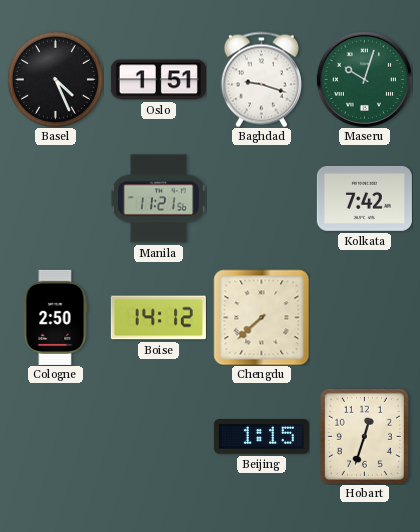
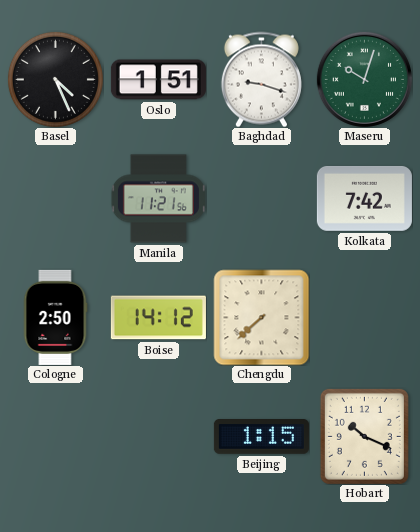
Hobart: 12:33 -> 10:19
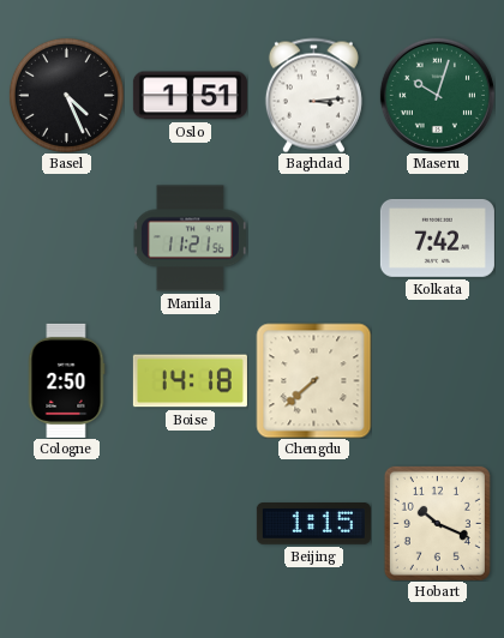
Baghdad: 9:18 -> 3:14
Boise: 14:12 -> 14:18
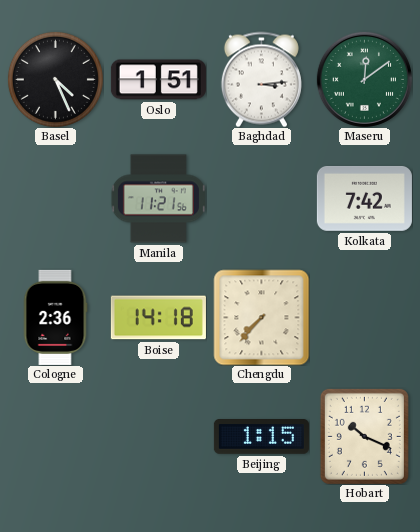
Maseru: 10:03 -> 12:09
Cologne: 2:50 -> 2:36
Chengdu: 7:38 -> 7:37
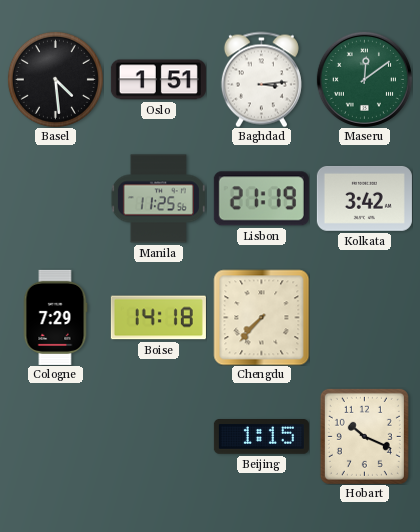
Basel: 4:26 -> 4:29
Manila: 11:21 -> 11:25
Lisbon: none -> 21:19
Kolkata: 7:42 -> 3:42
Cologne: 2:36 -> 7:29
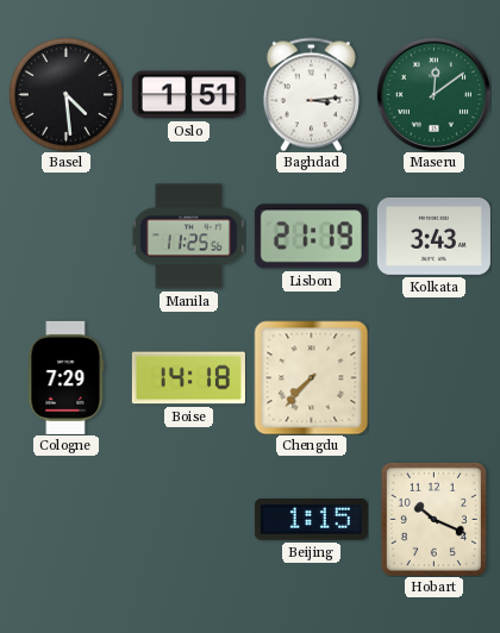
Kolkata: 3:42 -> 3:43
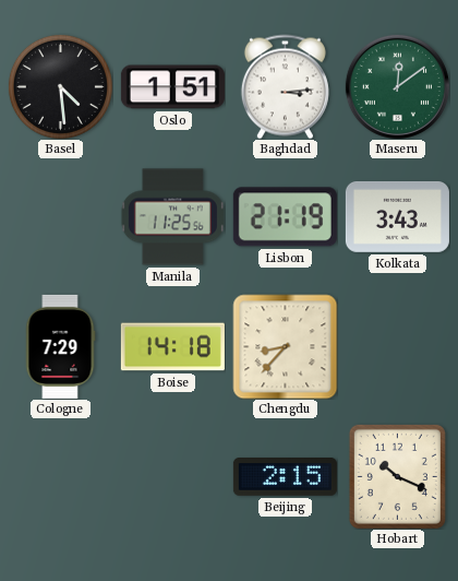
Chengdu: 7:37 -> 8:37
Beijing: 1:15 -> 2:15
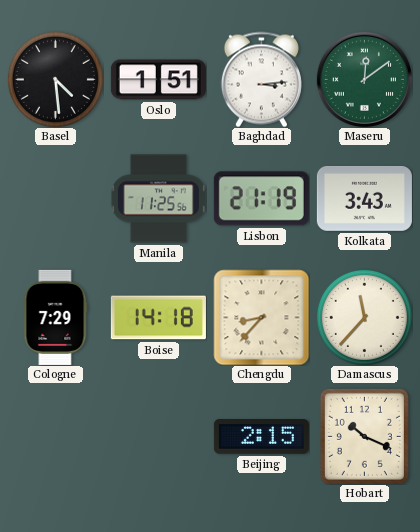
Damascus: none -> 11:37
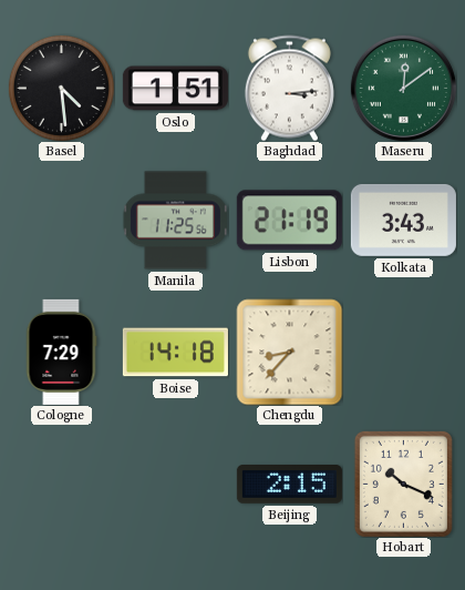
Damascus: 11:37 -> none
